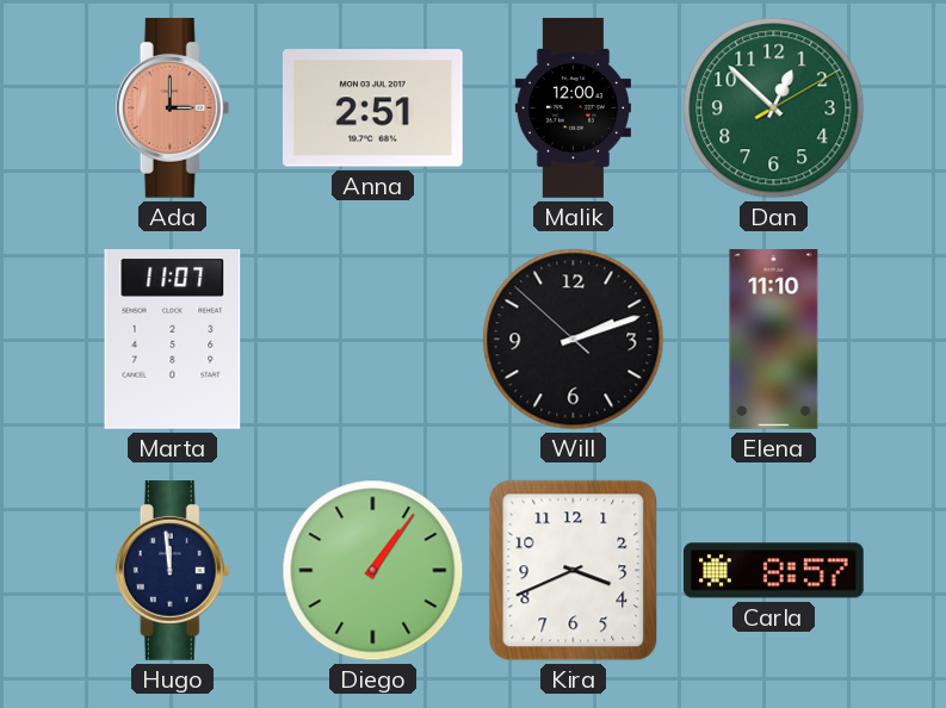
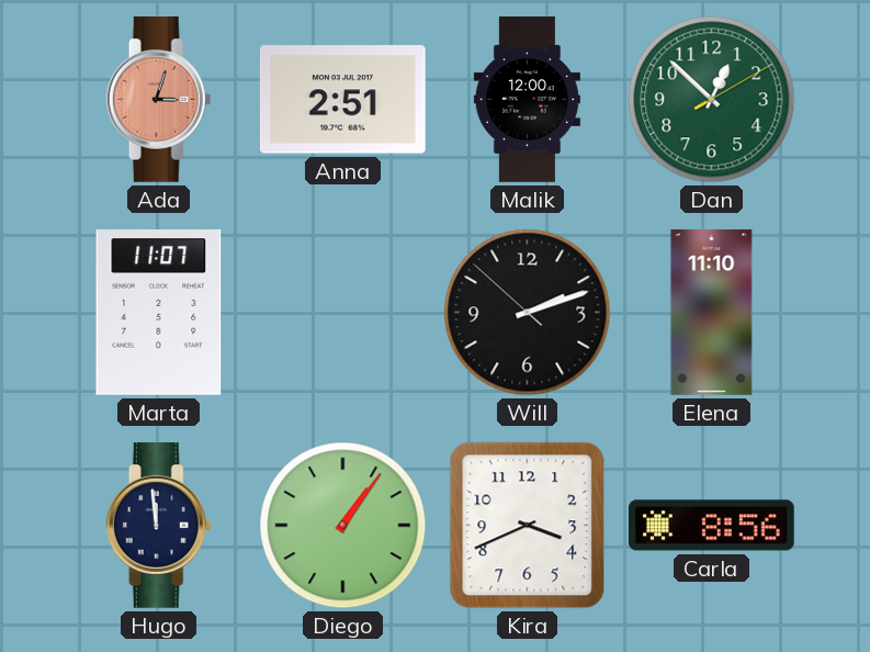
Ada: 3:00 -> 3:03
Carla: 8:57 -> 8:56
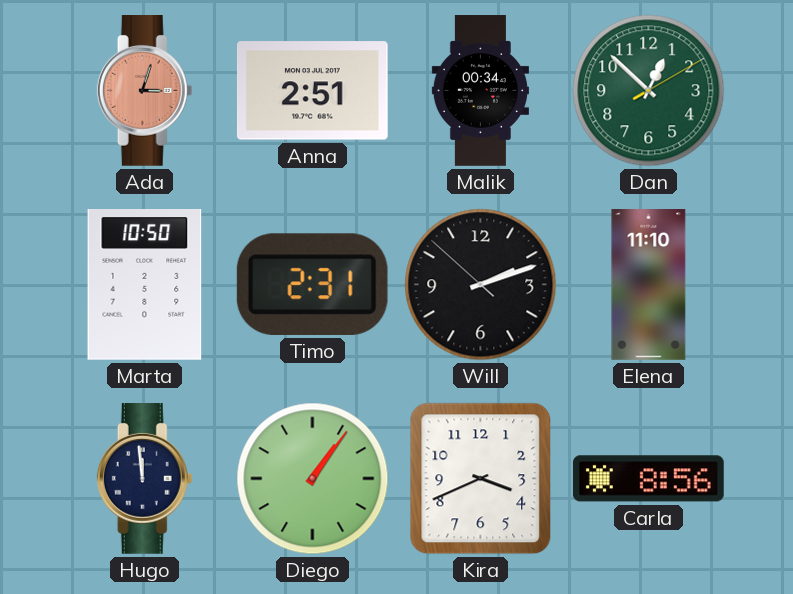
Malik: 12:00 -> 00:34
Marta: 11:07 -> 10:50
Timo: none -> 2:31
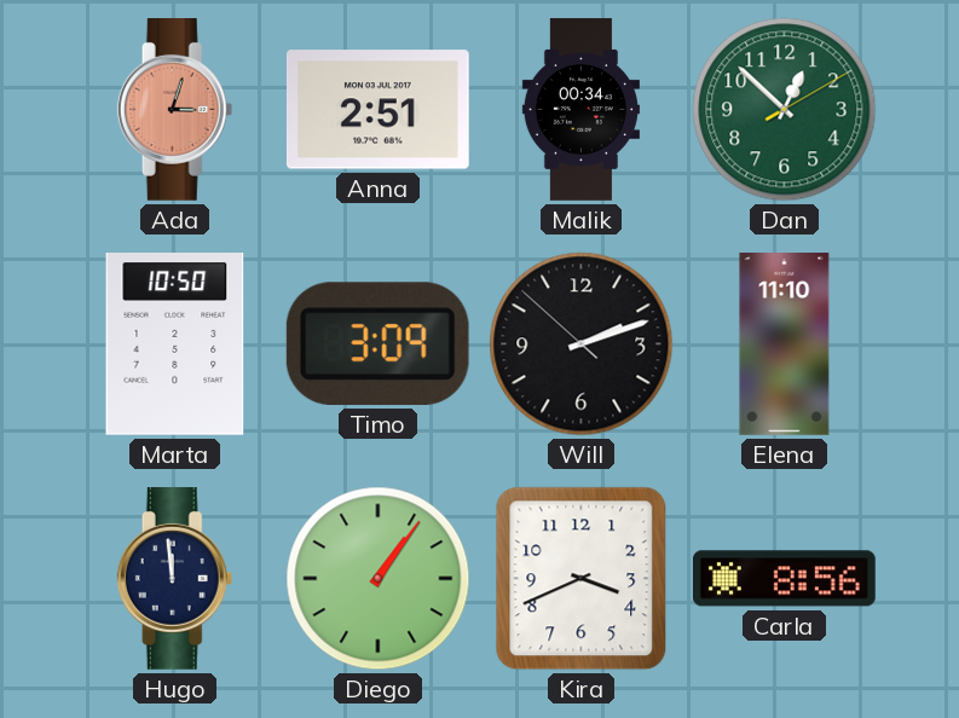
Timo: 2:31 -> 3:09
